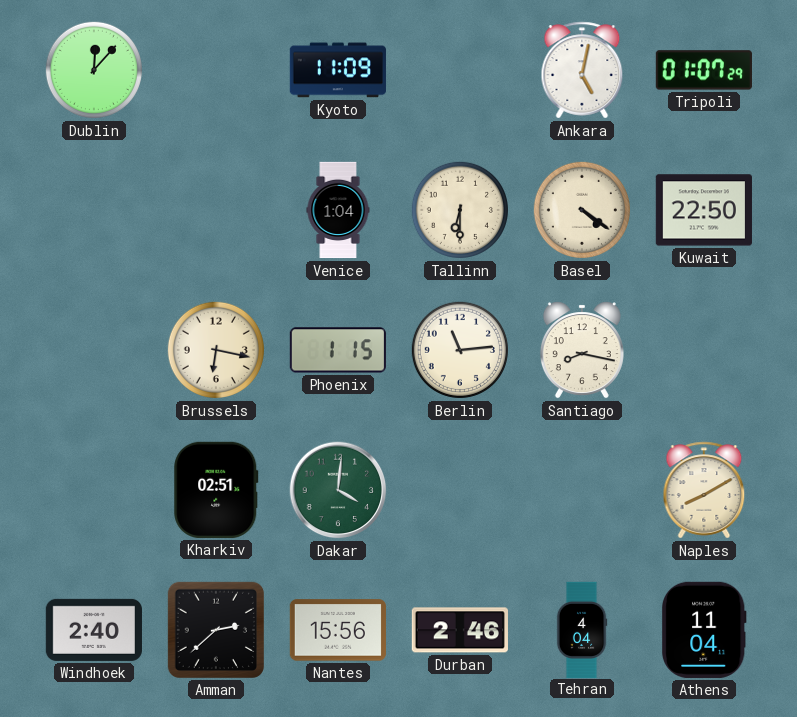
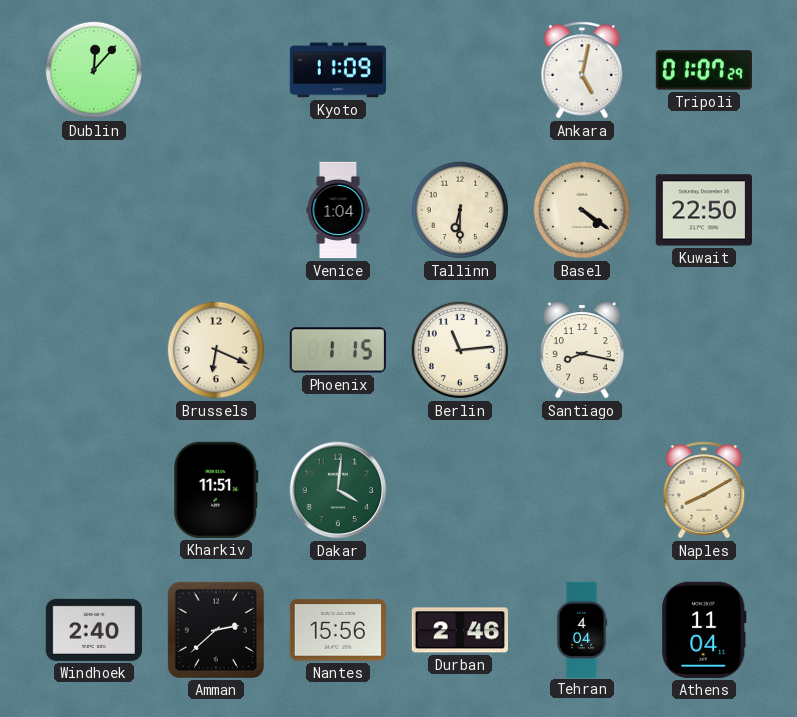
Brussels: 6:17 -> 6:19
Kharkiv: 02:51 -> 11:51
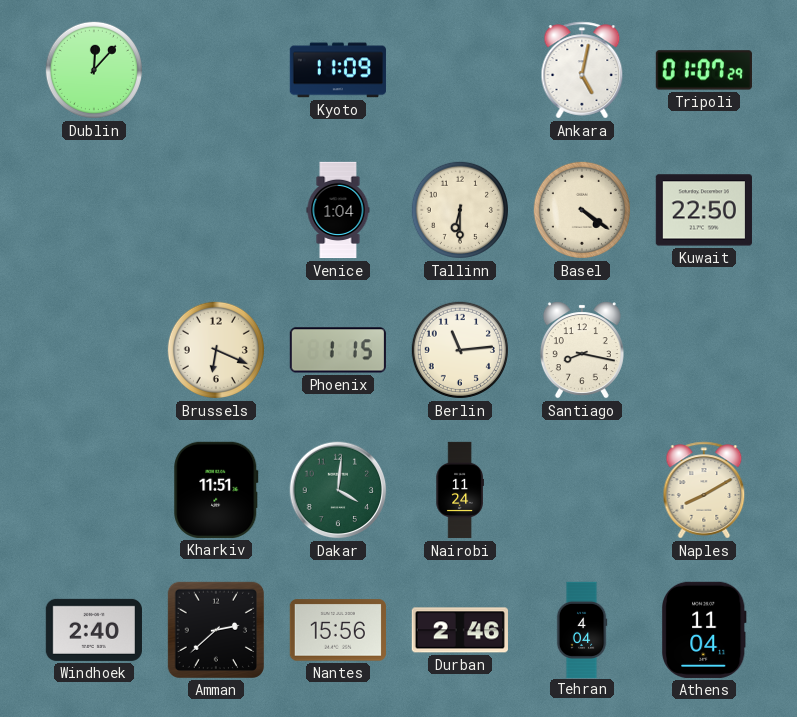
Nairobi: none -> 11:24
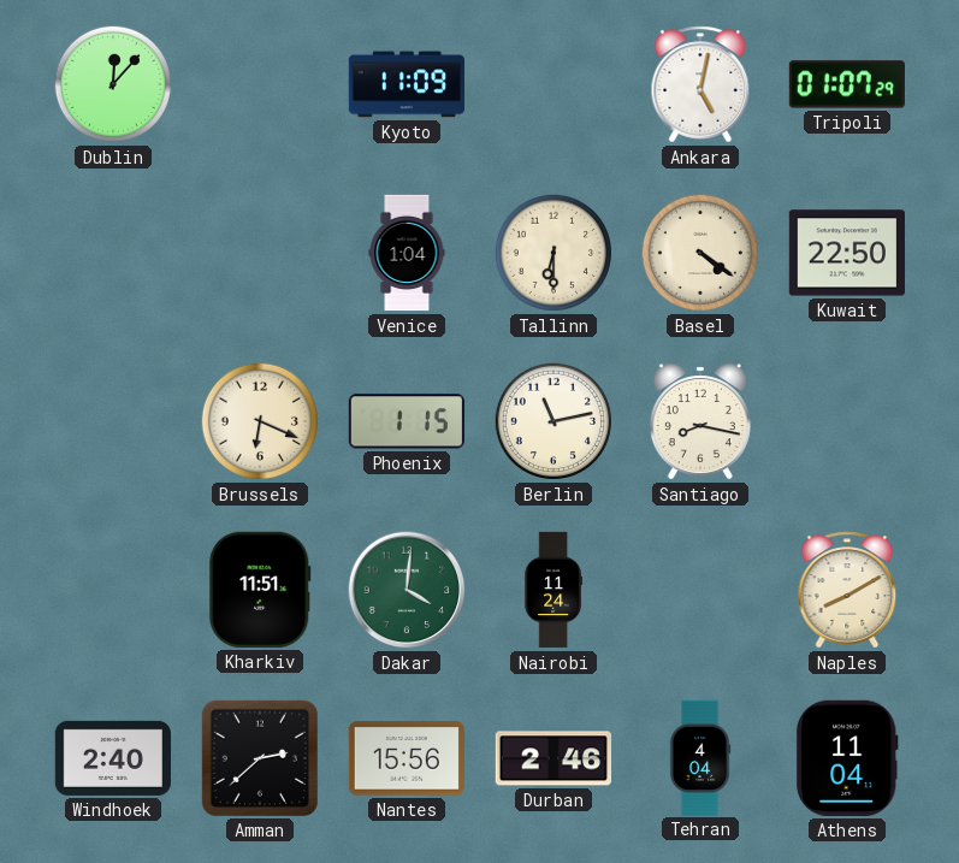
Berlin: 11:14 -> 11:13
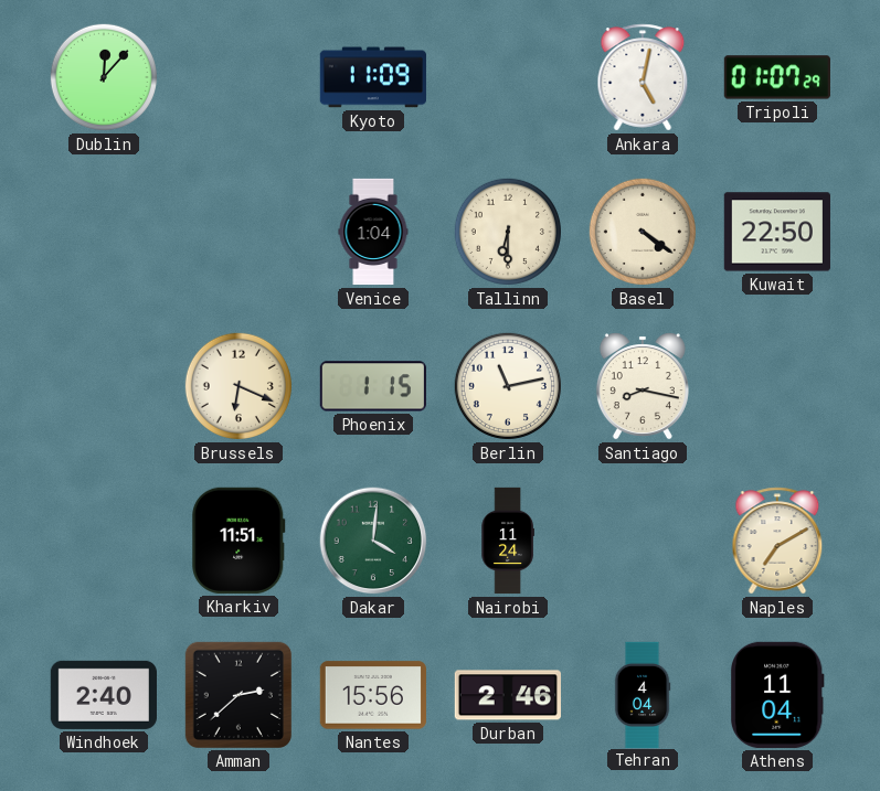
Naples: 8:10 -> 7:10
